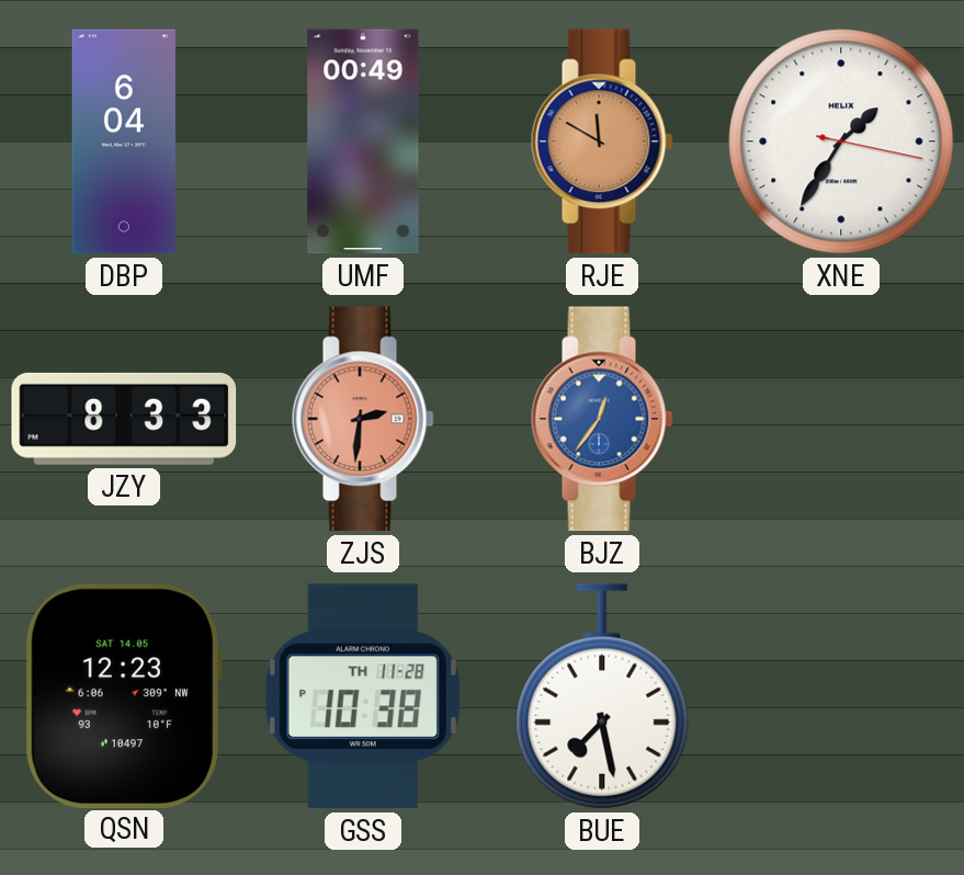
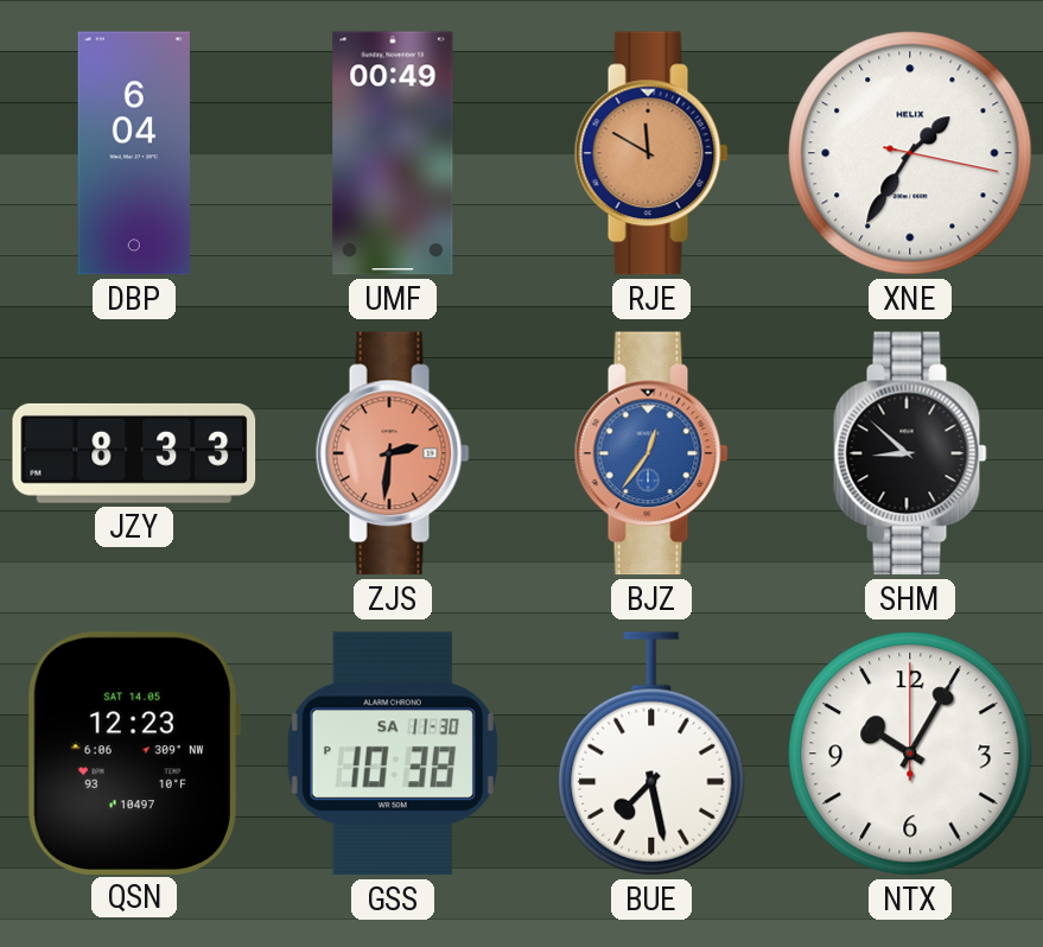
SHM: none -> 8:52
GSS date: TH 11-28 -> SA 11-30
NTX: none -> 10:05
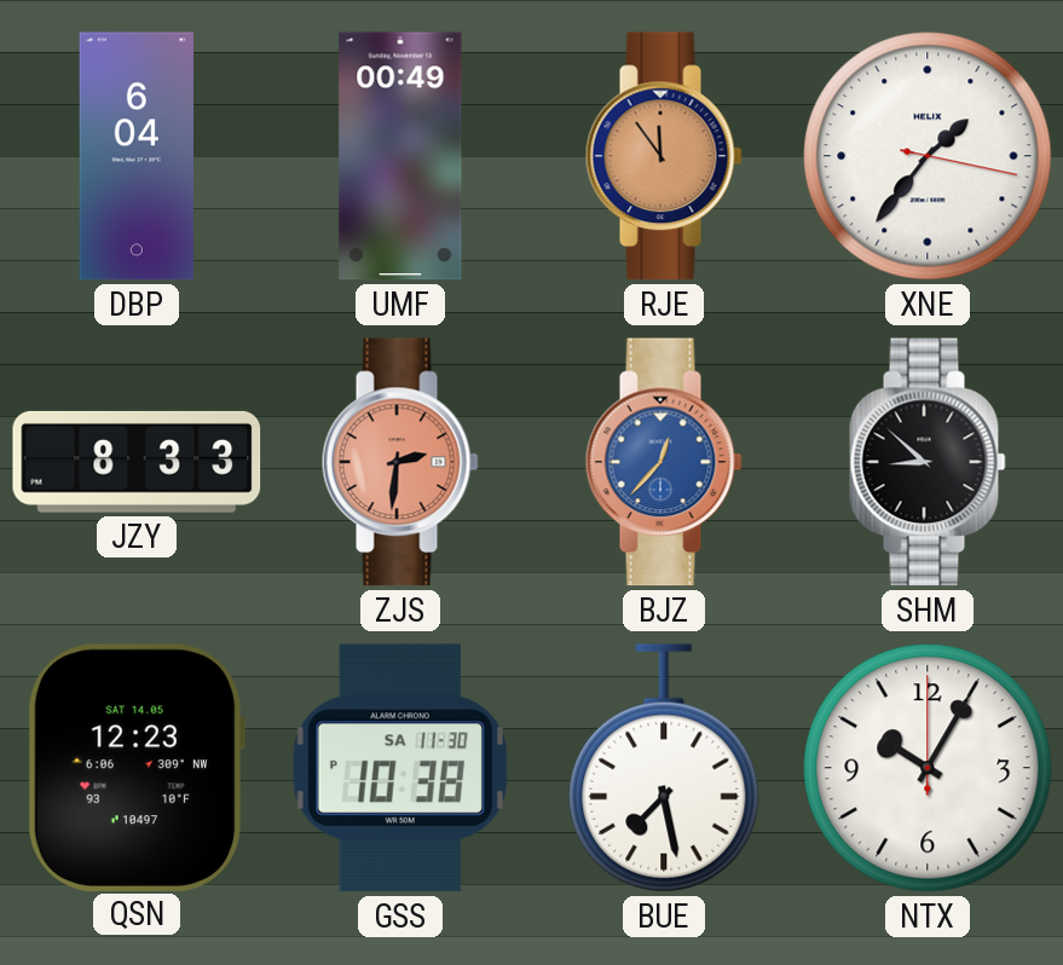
RJE: 11:50 -> 11:54
XNE: 1:35 -> 1:36
BJZ: 12:36 -> 12:37
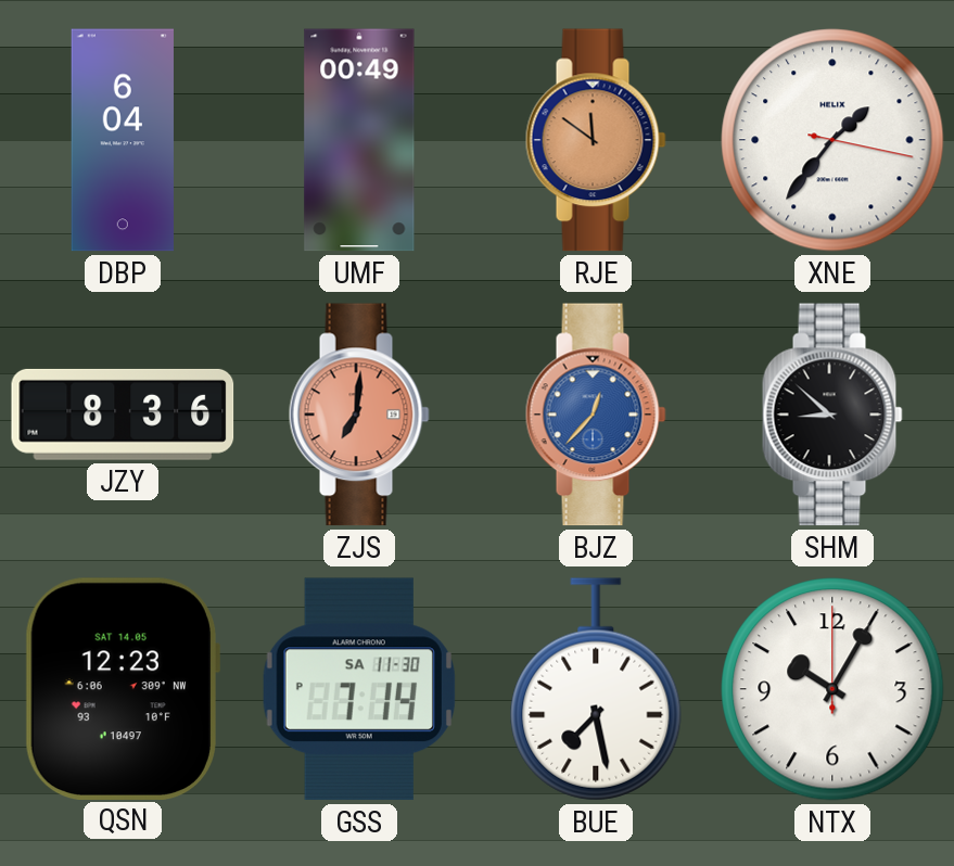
RJE: 11:54 -> 11:51
JZY: 8:33 -> 8:36
ZJS: 2:31 -> 7:01
GSS: 10:38 -> 7:14
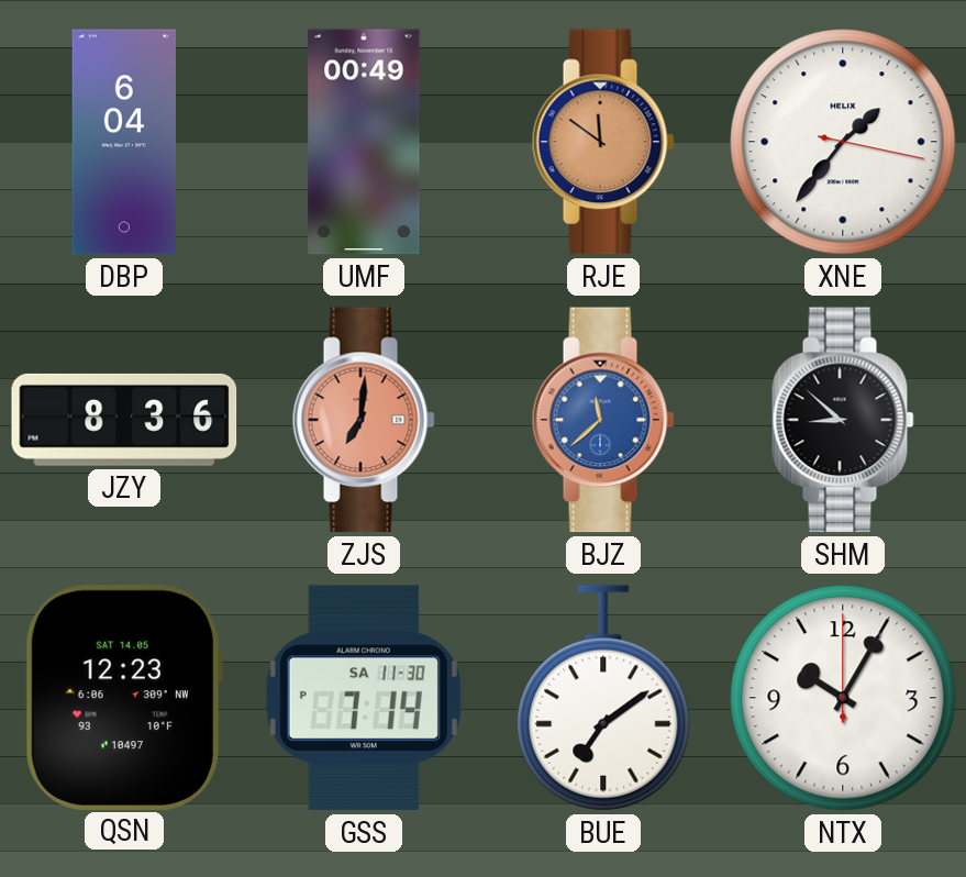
BJZ: 12:37 -> 11:38
BUE: 7:28 -> 7:09
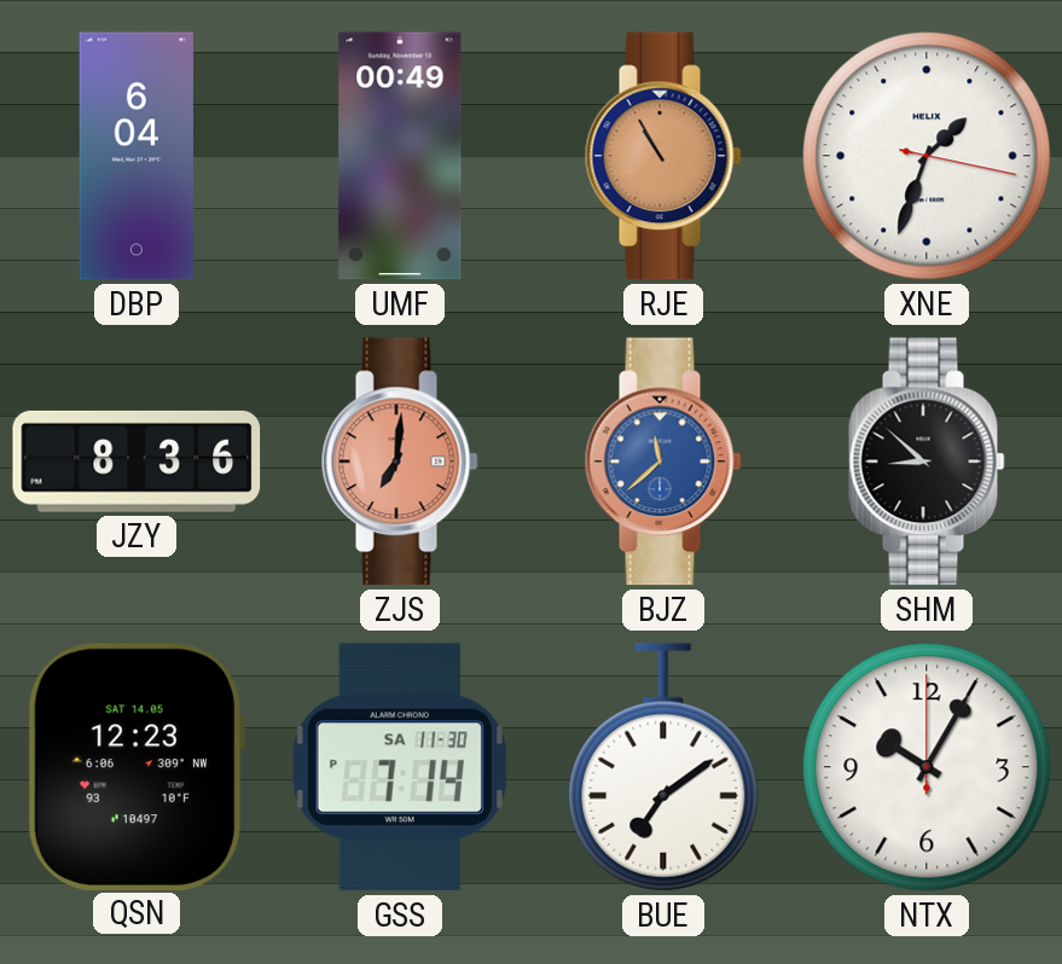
RJE: 11:51 -> 10:55
XNE: 1:36 -> 1:33
